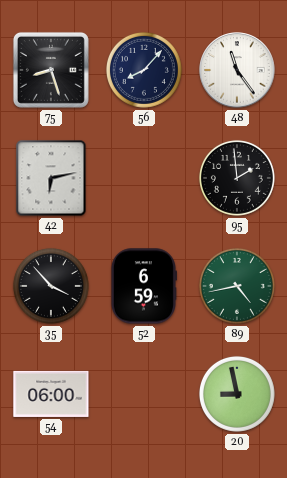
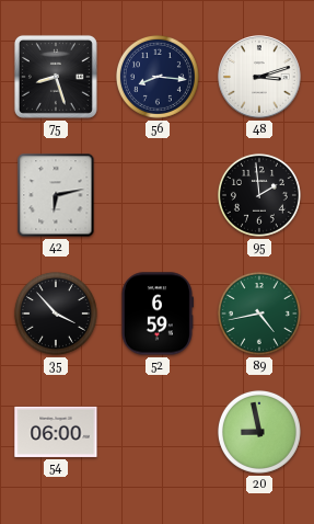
56: 8:07 -> 8:16
48: 11:24 -> 3:12
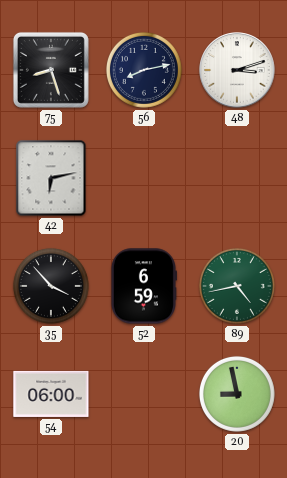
56: 8:16 -> 8:13
95: 1:59 -> none
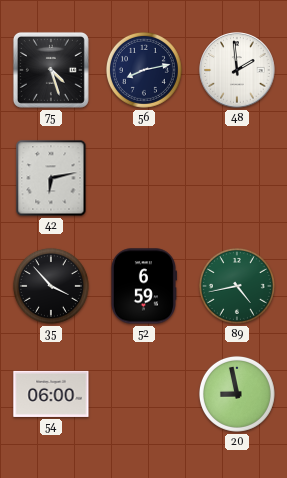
75: 8:27 -> 4:27
48: 3:12 -> 1:59
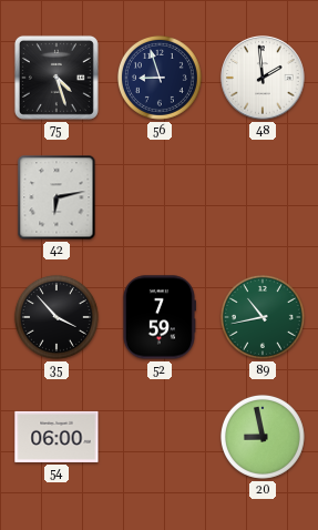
56: 8:13 -> 8:57
52: 6:59 -> 7:59
89: 4:43 -> 10:43
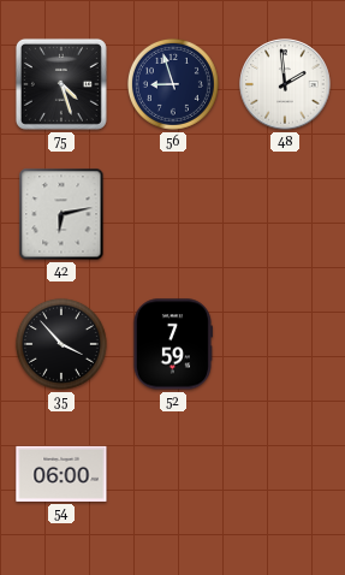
89: 10:43 -> none
20: 8:58 -> none
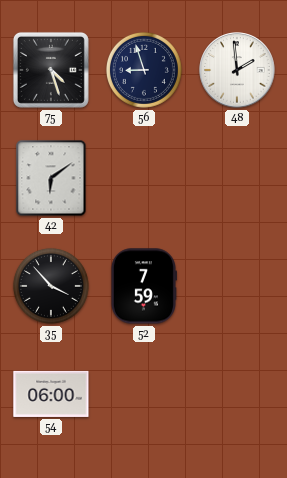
42: 6:13 -> 6:09
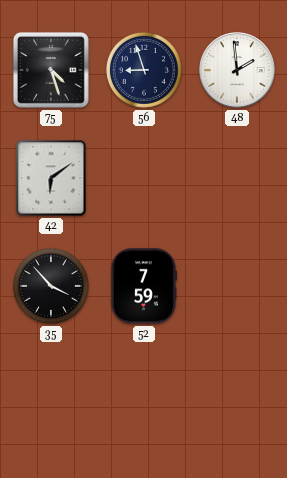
54: 06:00 -> none
